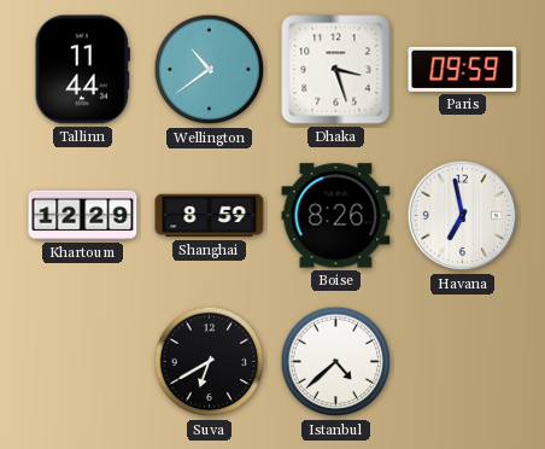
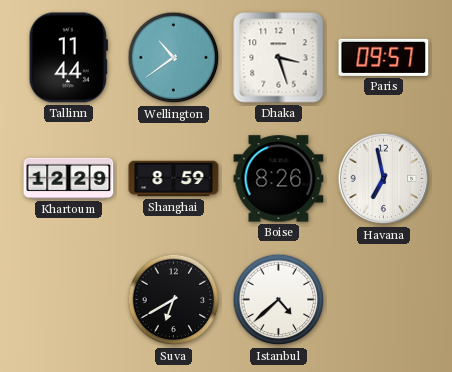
Paris: 09:59 -> 09:57
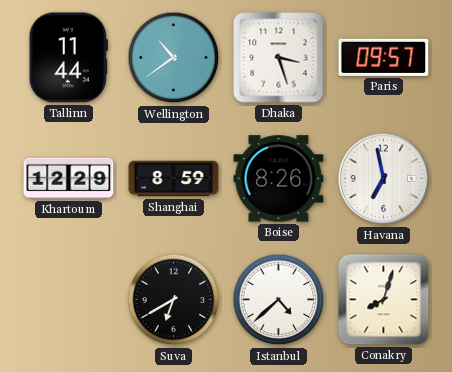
Conakry: none -> 8:03
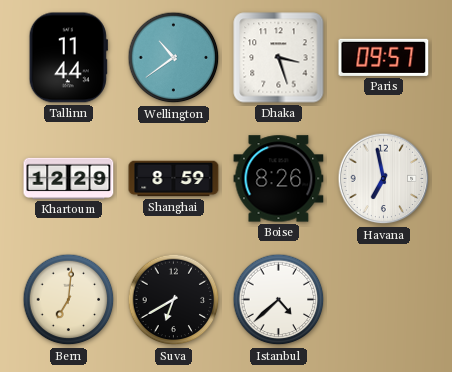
Bern: none -> 7:01
Conakry: 8:03 -> none
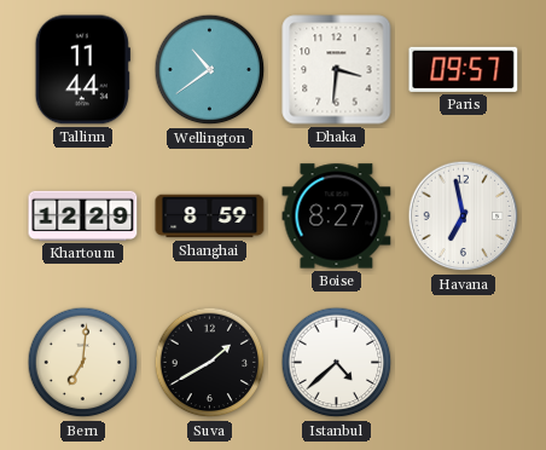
Dhaka: 3:27 -> 3:31
Boise: 8:26 -> 8:27
Suva: 6:40 -> 1:40
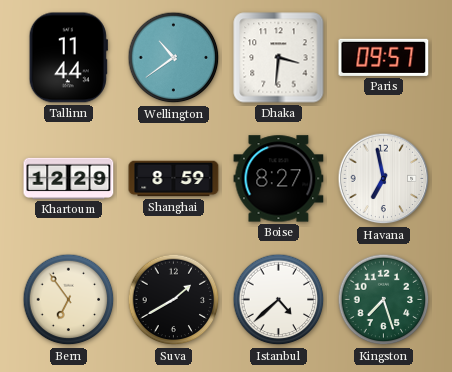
Bern: 7:01 -> 6:54
Kingston: none -> 7:27
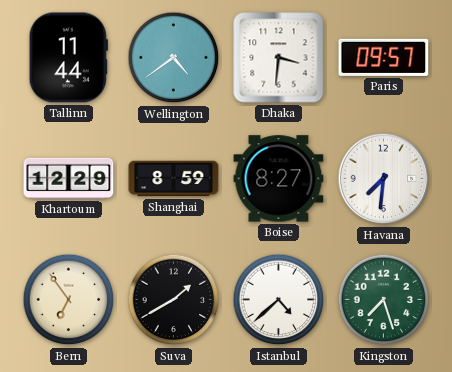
Wellington: 10:39 -> 4:39
Havana: 6:58 -> 7:31
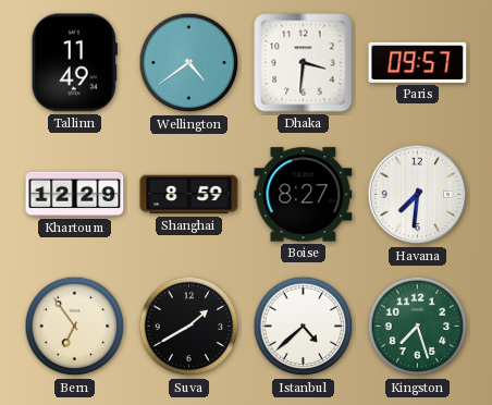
Tallinn: 11:44 -> 11:49
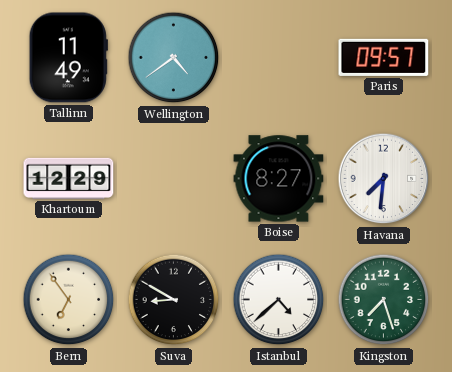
Dhaka: 3:31 -> none
Shanghai: 8:59 -> none
Suva: 1:40 -> 8:50
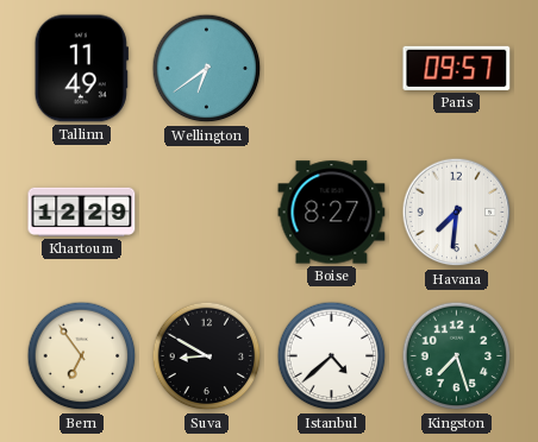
Wellington: 4:39 -> 6:39
